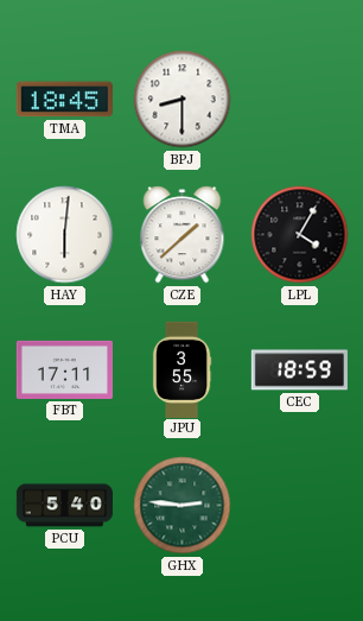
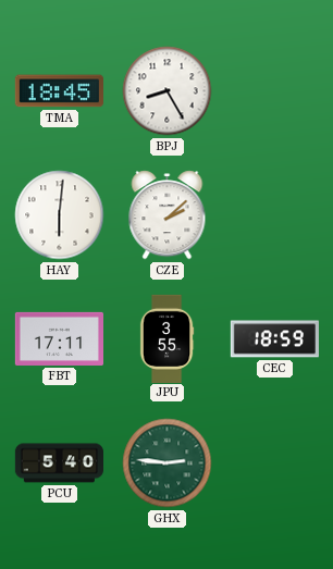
BPJ: 8:30 -> 8:25
CZE: 1:38 -> 2:08
LPL: 4:05 -> none
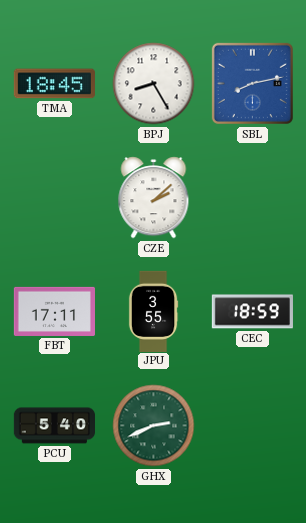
SBL: none -> 8:13
HAY: 6:01 -> none
GHX: 2:46 -> 2:41
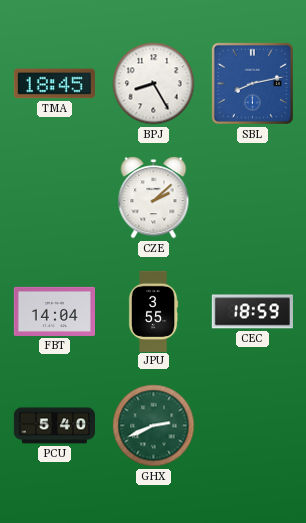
FBT: 17:11 -> 14:04
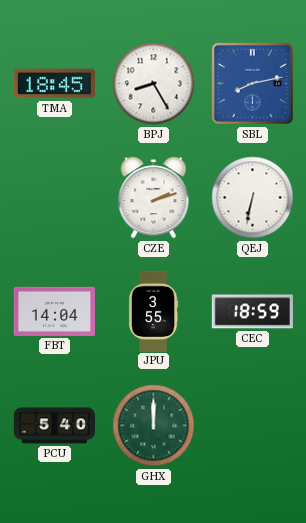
CZE: 2:08 -> 2:12
QEJ: none -> 6:32
GHX: 2:41 -> 12:00
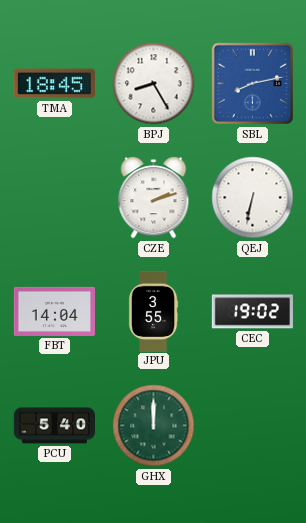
CEC: 18:59 -> 19:02
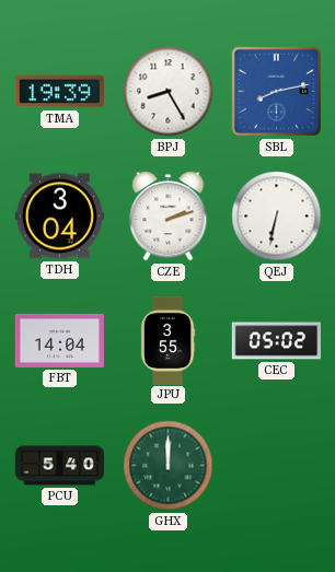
TMA: 18:45 -> 19:39
TDH: none -> 3:04
CEC: 19:02 -> 05:02
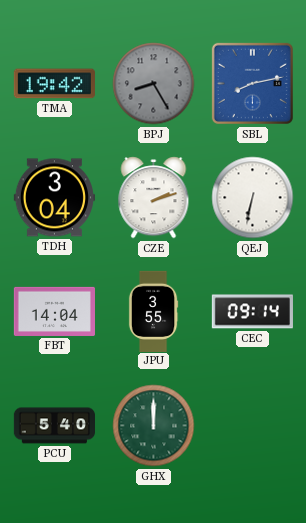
TMA: 19:39 -> 19:42
BPJ dial: white -> grey
CEC: 05:02 -> 09:14
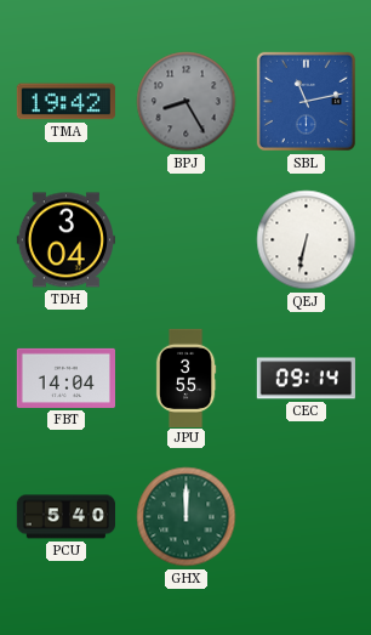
SBL: 8:13 -> 11:13
CZE: 2:12 -> none
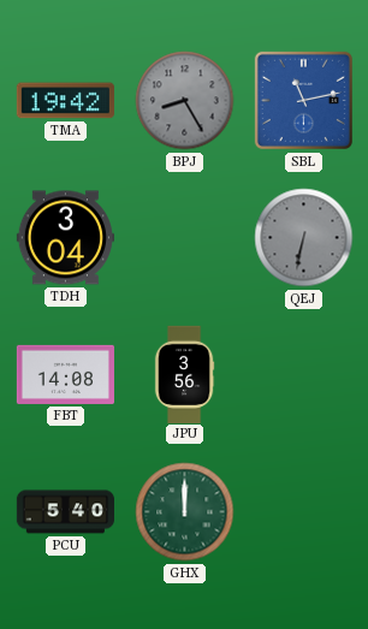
QEJ dial: white -> grey
FBT: 14:04 -> 14:08
JPU: 3:55 -> 3:56
CEC: 09:14 -> none
